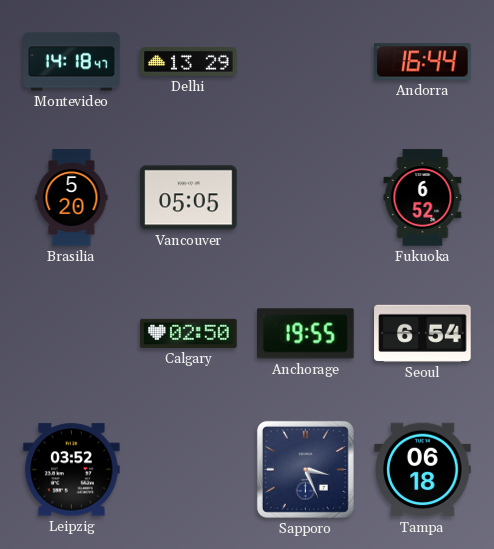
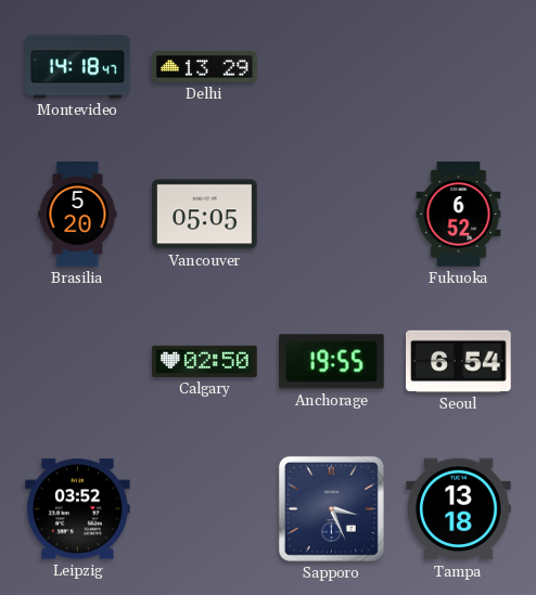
Andorra: 16:44 -> none
Tampa: 06:18 -> 13:18
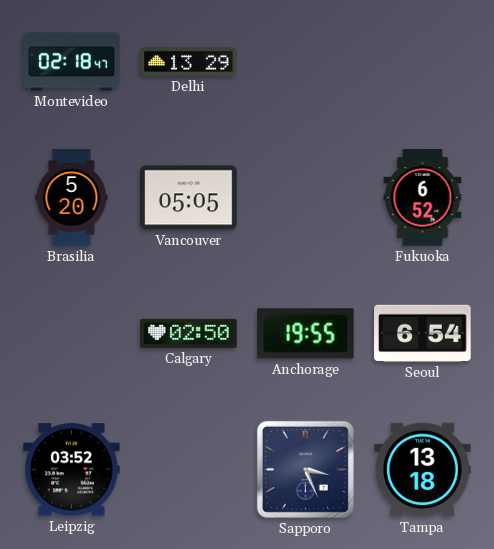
Montevideo: 14:18 -> 02:18
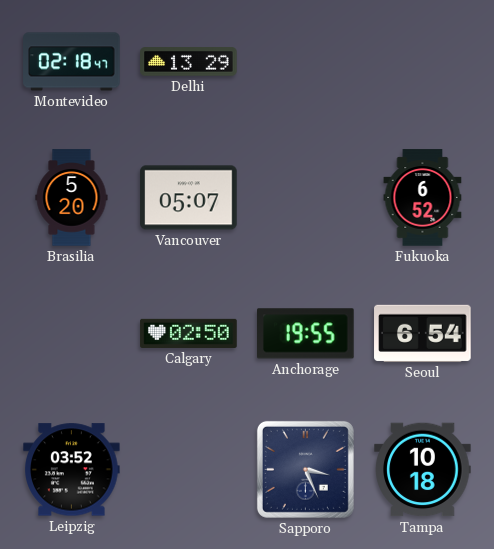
Vancouver: 05:05 -> 05:07
Tampa: 13:18 -> 10:18
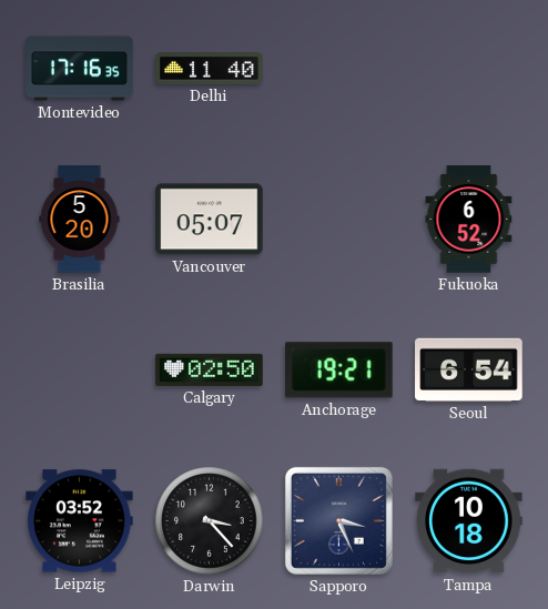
Montevideo: 02:18 -> 17:16
Delhi: 13:29 -> 11:40
Anchorage: 19:55 -> 19:21
Darwin: none -> 3:23
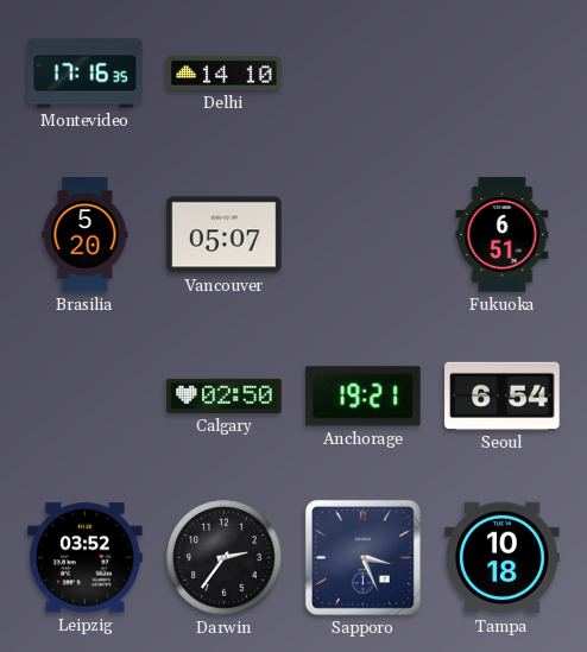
Delhi: 11:40 -> 14:10
Fukuoka: 6:52 -> 6:51
Darwin: 3:23 -> 2:36
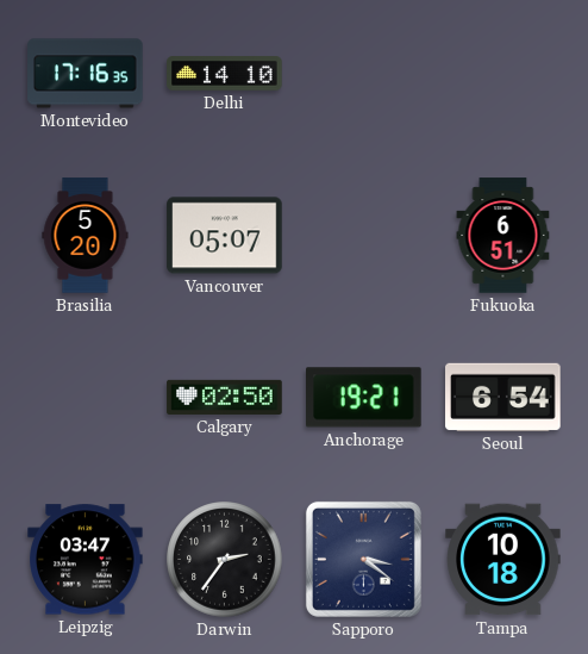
Leipzig: 03:52 -> 03:47
Sapporo: 3:26 -> 3:21
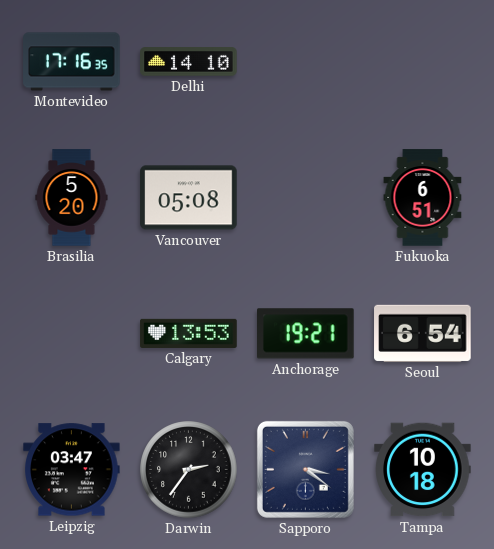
Vancouver: 05:07 -> 05:08
Calgary: 02:50 -> 13:53
